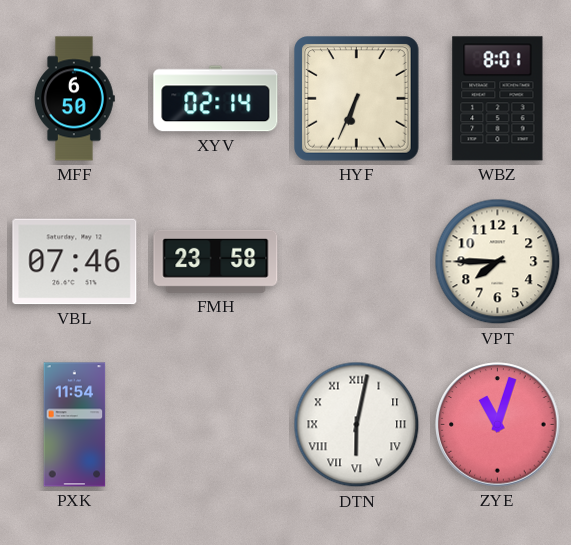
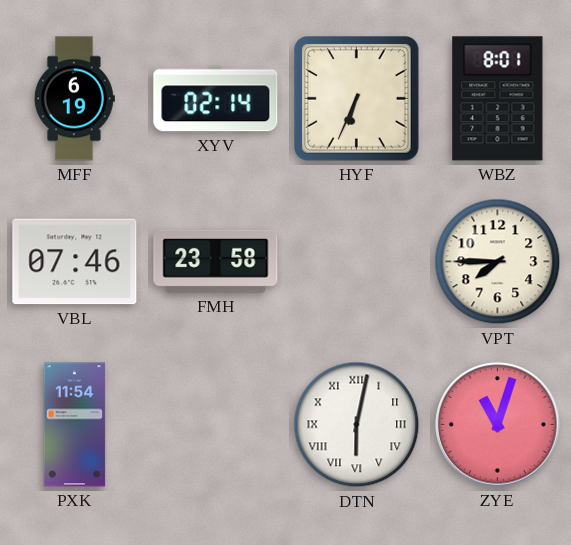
MFF: 6:50 -> 6:19
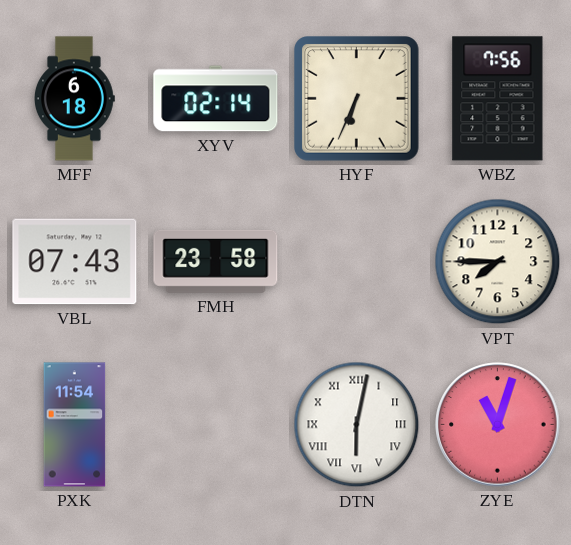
MFF: 6:19 -> 6:18
WBZ: 8:01 -> 7:56
VBL: 07:46 -> 07:43
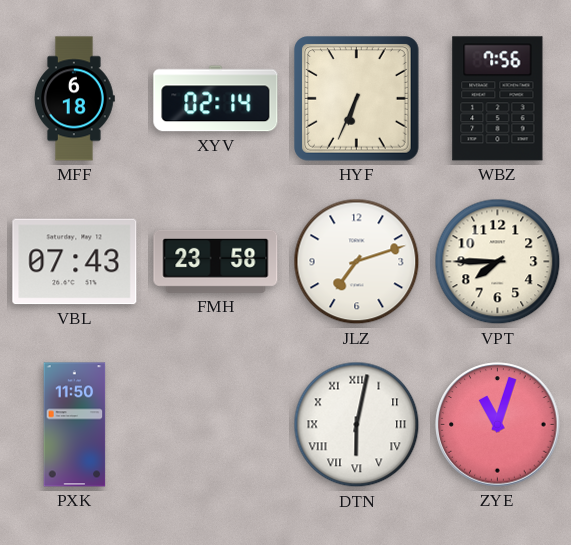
JLZ: none -> 7:12
PXK: 11:54 -> 11:50
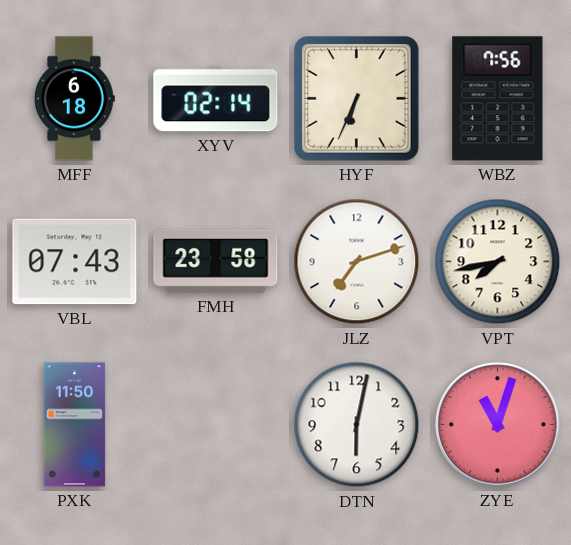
VPT: 7:45 -> 7:43
DTN numerals: Roman -> Arabic
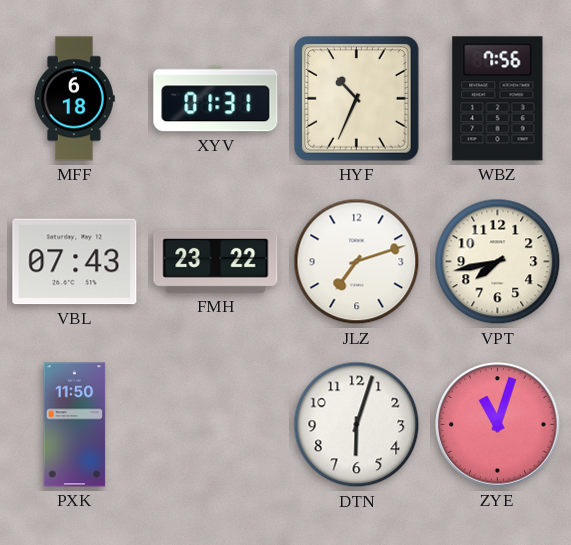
XYV: 02:14 -> 01:31
HYF: 6:34 -> 10:34
FMH: 23:58 -> 23:22
DTN: 6:02 -> 6:03
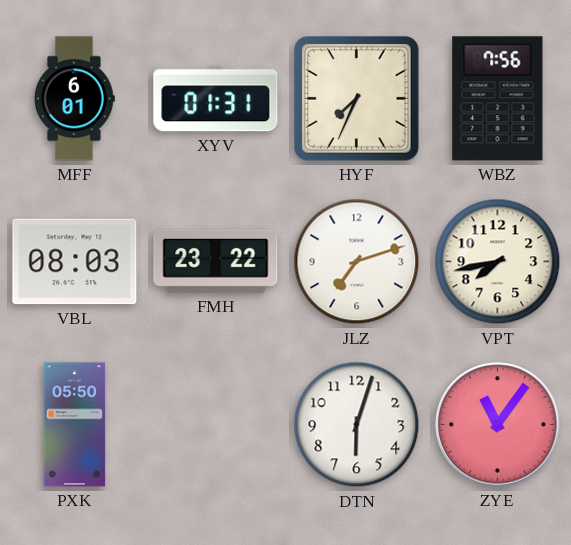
MFF: 6:18 -> 6:01
HYF: 10:34 -> 7:34
VBL: 07:43 -> 08:03
PXK: 11:50 -> 05:50
ZYE: 11:03 -> 11:06
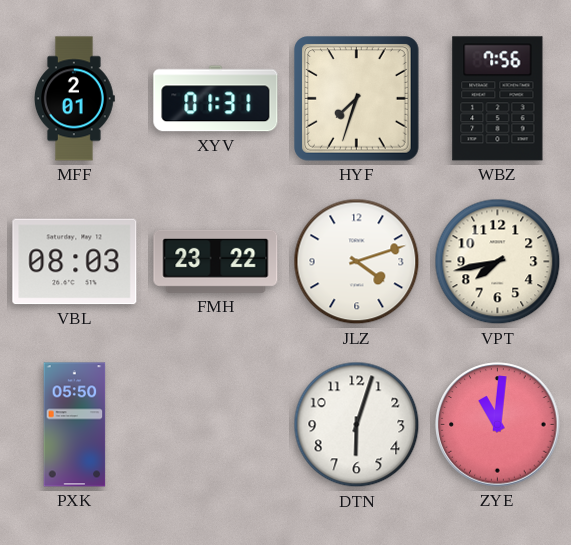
MFF: 6:01 -> 2:01
HYF: 7:34 -> 7:33
JLZ: 7:12 -> 4:12
ZYE: 11:06 -> 11:01
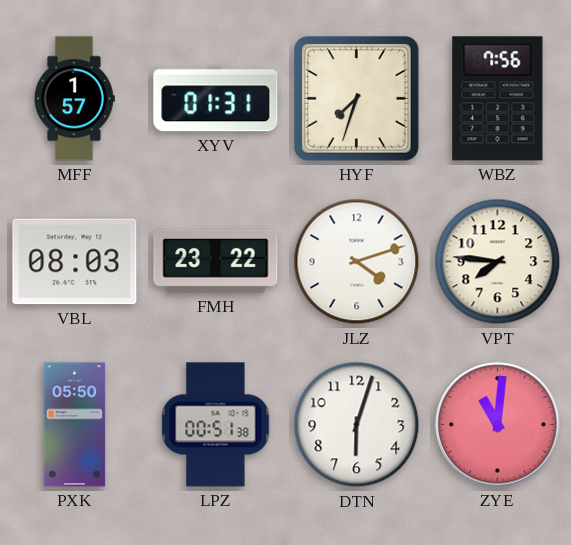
MFF: 2:01 -> 1:57
VPT: 7:43 -> 7:46
LPZ: none -> 00:51
